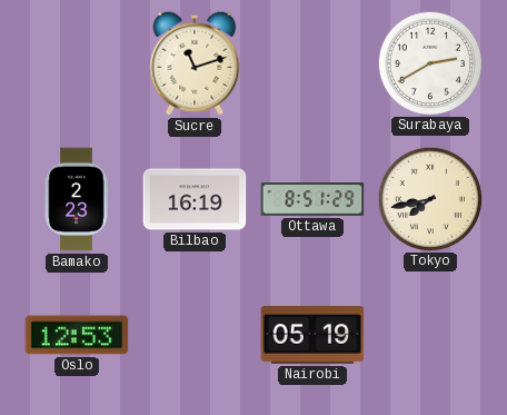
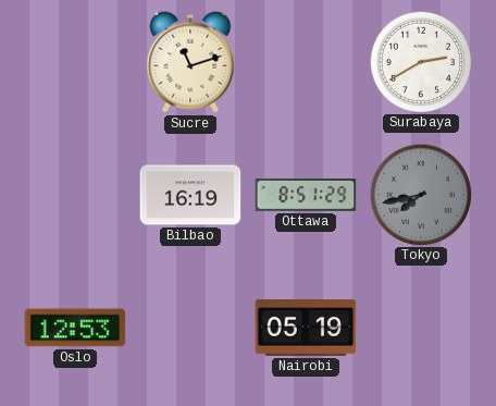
Bamako: 2:23 -> none
Tokyo dial: cream -> grey
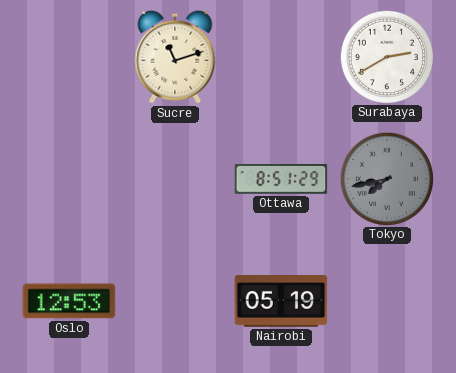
Bilbao: 16:19 -> none
